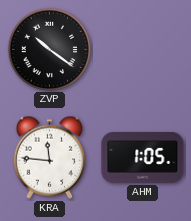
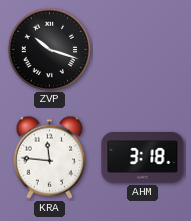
ZVP: 10:21 -> 10:18
AHM: 1:05 -> 3:18
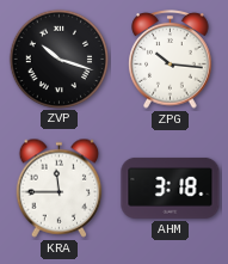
ZPG: none -> 10:16
KRA: 11:46 -> 11:45
